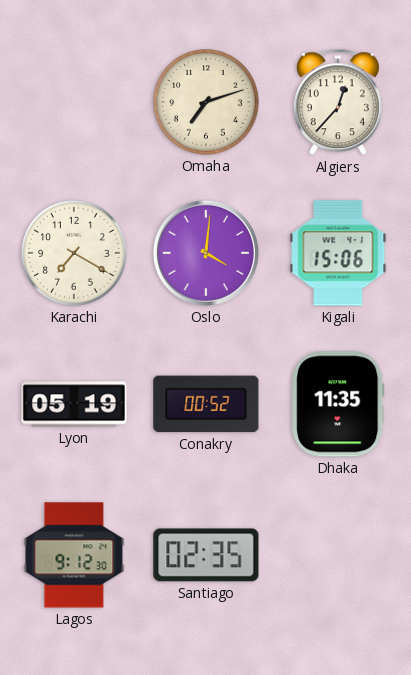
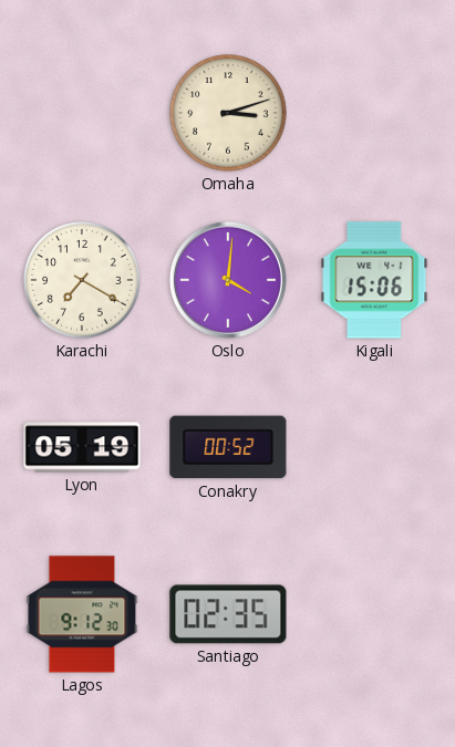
Omaha: 7:12 -> 3:12
Algiers: 12:37 -> none
Dhaka: 11:35 -> none
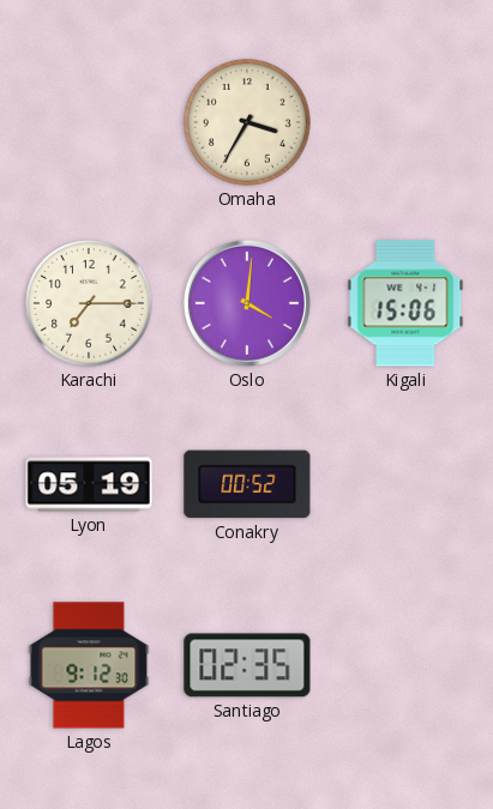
Omaha: 3:12 -> 3:35
Karachi: 7:20 -> 7:15
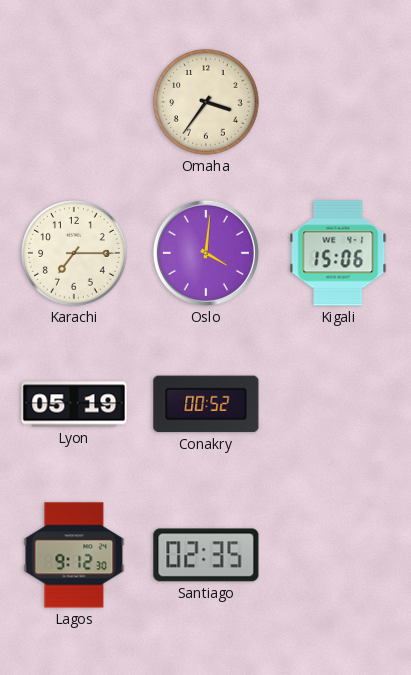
Omaha: 3:35 -> 3:36
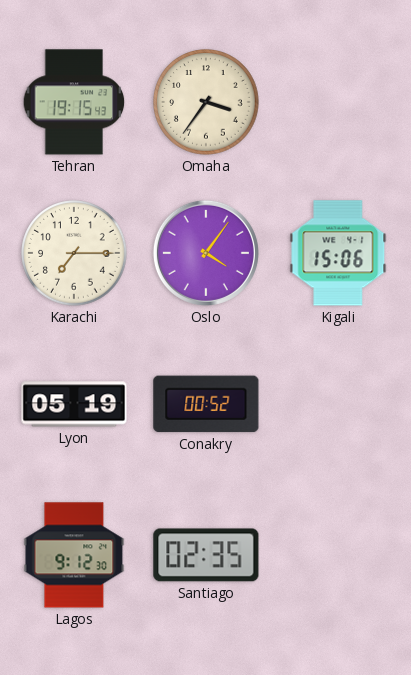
Tehran: none -> 19:15
Oslo: 4:01 -> 4:06
